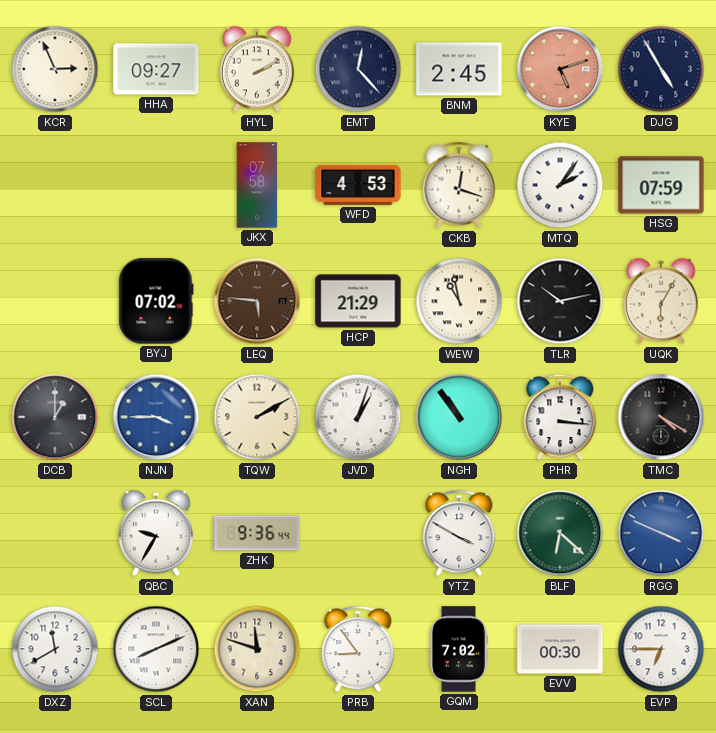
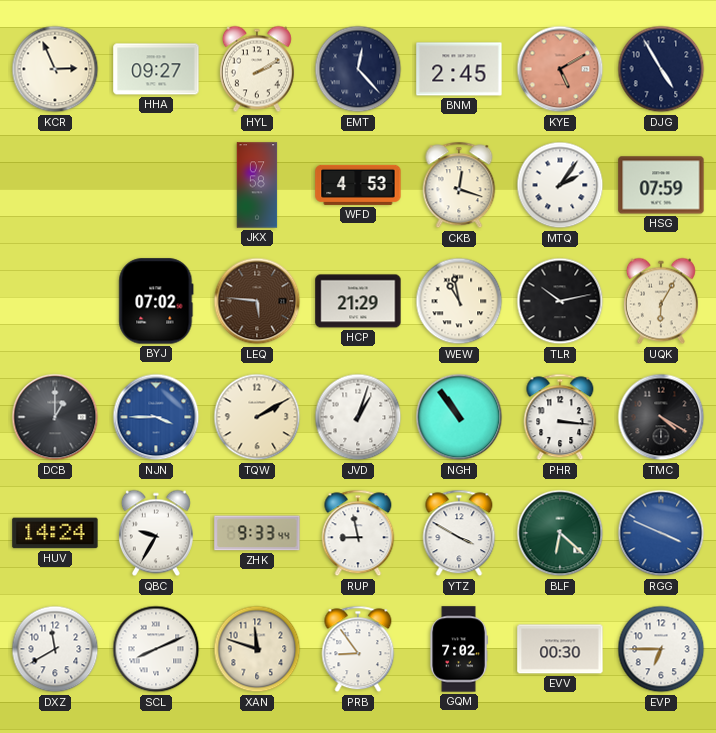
KYE: 5:12 -> 5:10
HUV: none -> 14:24
ZHK: 9:36 -> 9:33
RUP: none -> 8:58
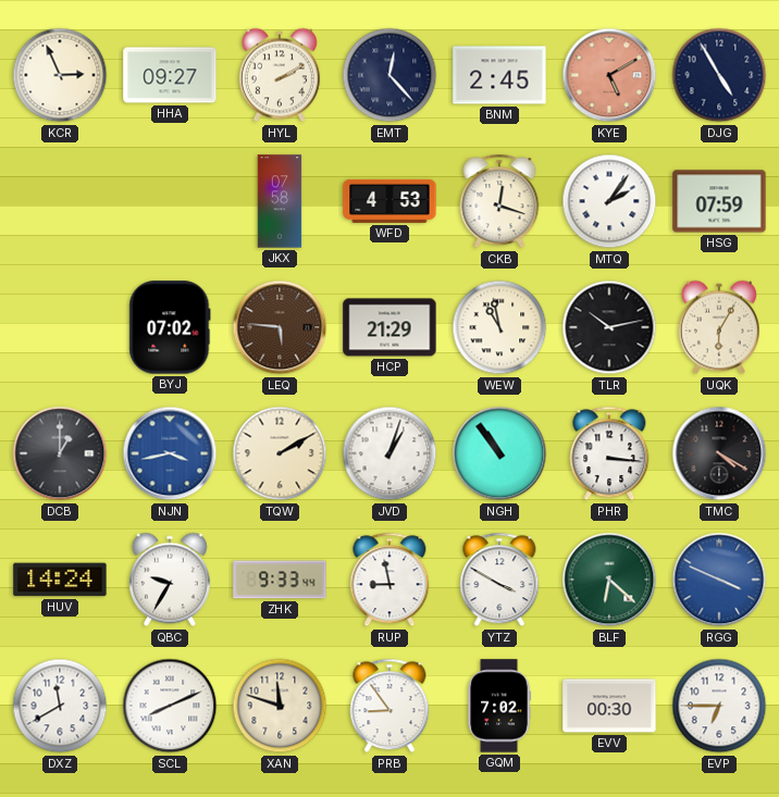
NJN: 3:45 -> 3:43
